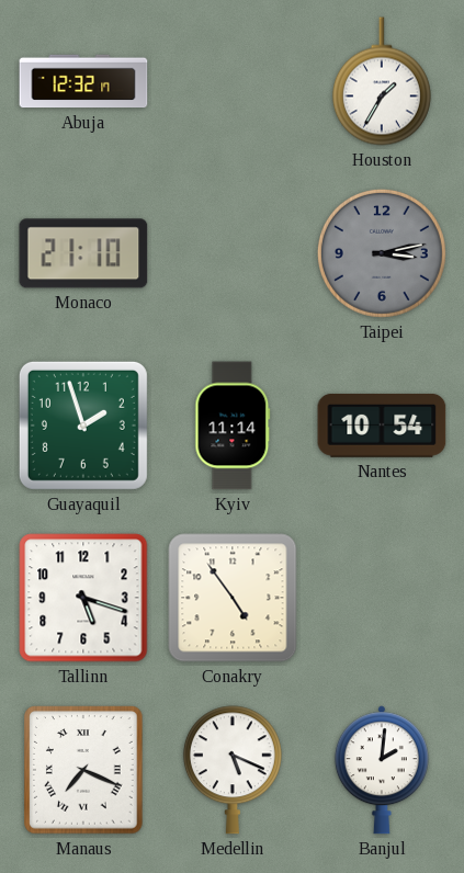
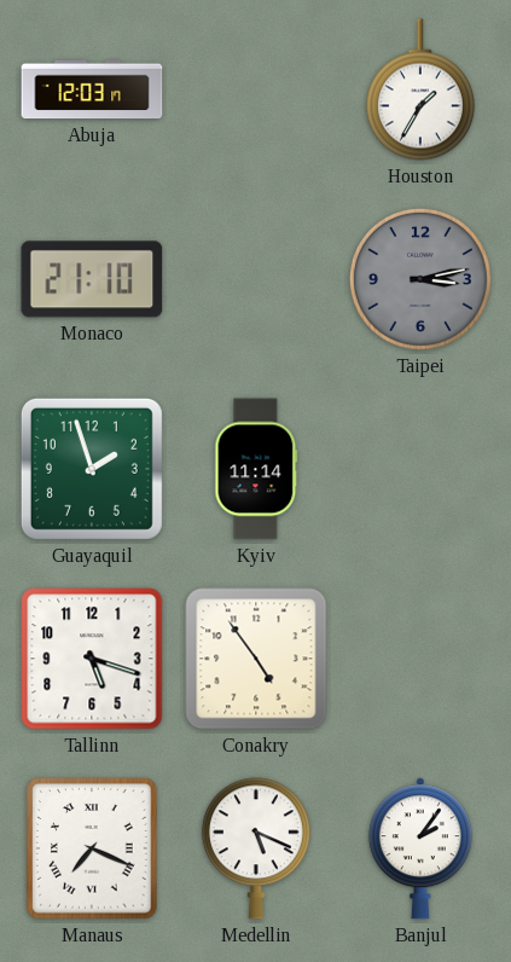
Abuja: 12:32 -> 12:03
Nantes: 10:54 -> none
Banjul: 2:01 -> 2:06
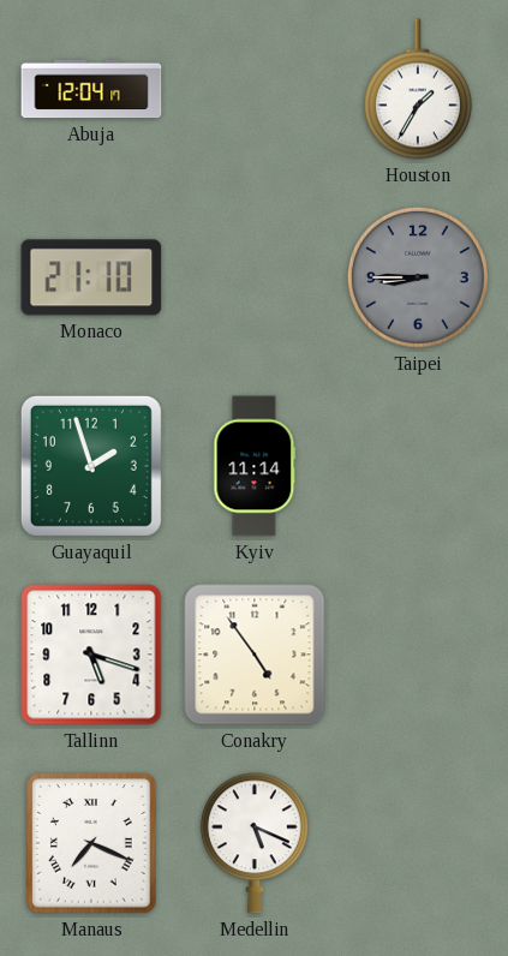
Abuja: 12:03 -> 12:04
Taipei: 3:13 -> 8:45
Banjul: 2:06 -> none
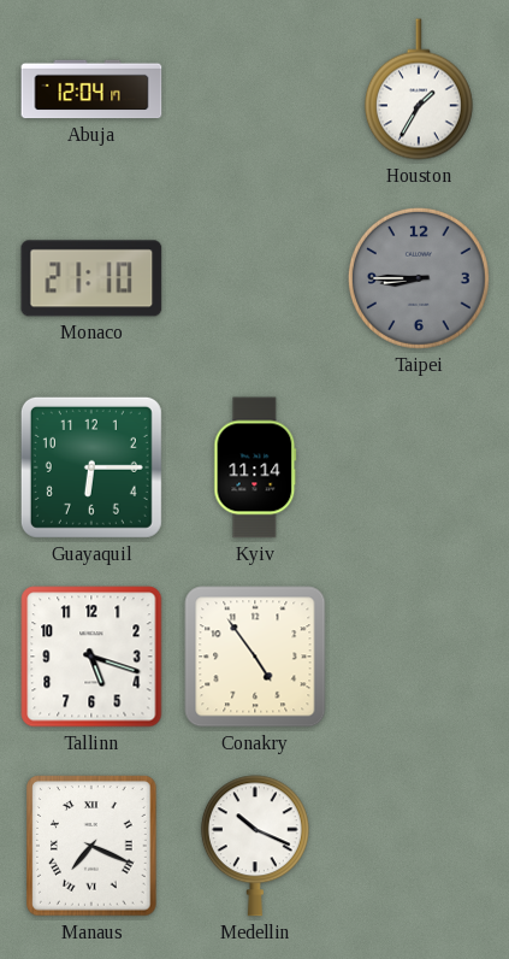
Guayaquil: 1:57 -> 6:15
Medellin: 5:19 -> 10:19
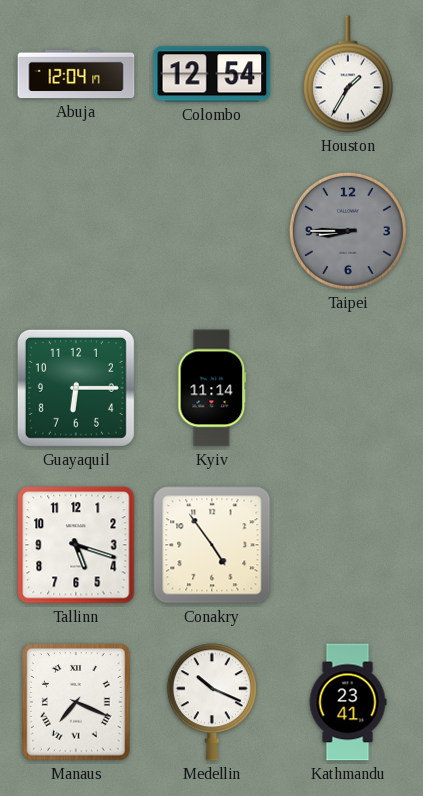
Colombo: none -> 12:54
Monaco: 21:10 -> none
Kathmandu: none -> 23:41
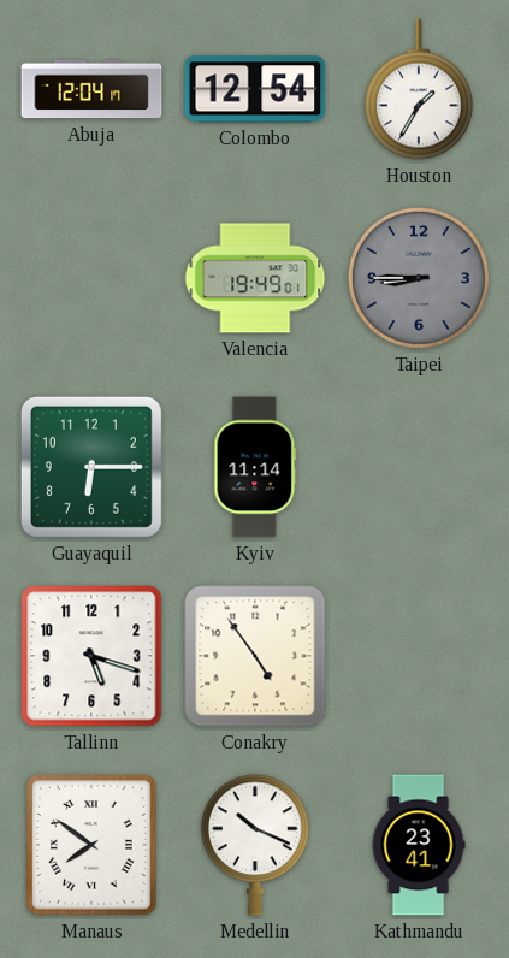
Valencia: none -> 19:49
Manaus: 7:19 -> 7:51
